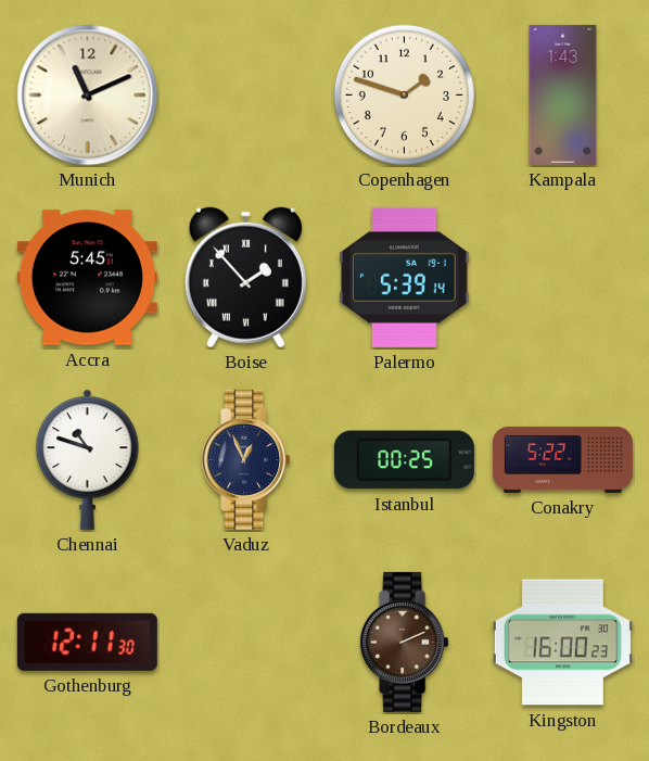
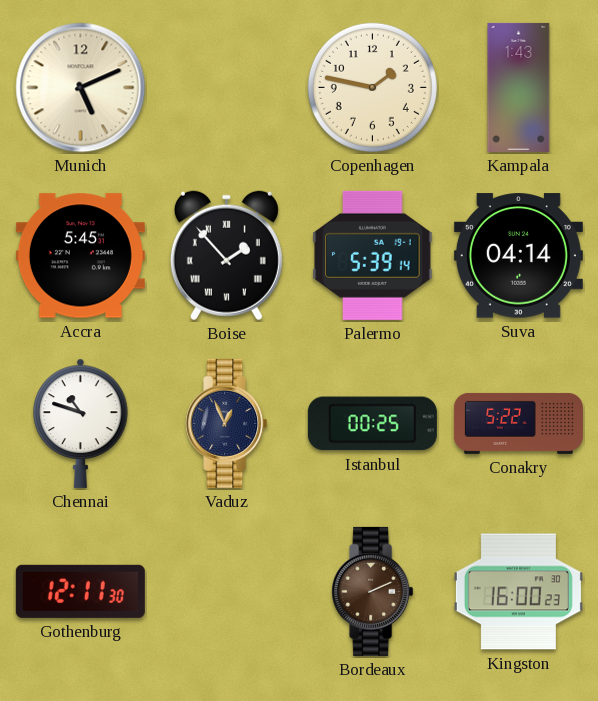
Munich: 11:11 -> 5:11
Copenhagen: 1:48 -> 1:47
Suva: none -> 04:14
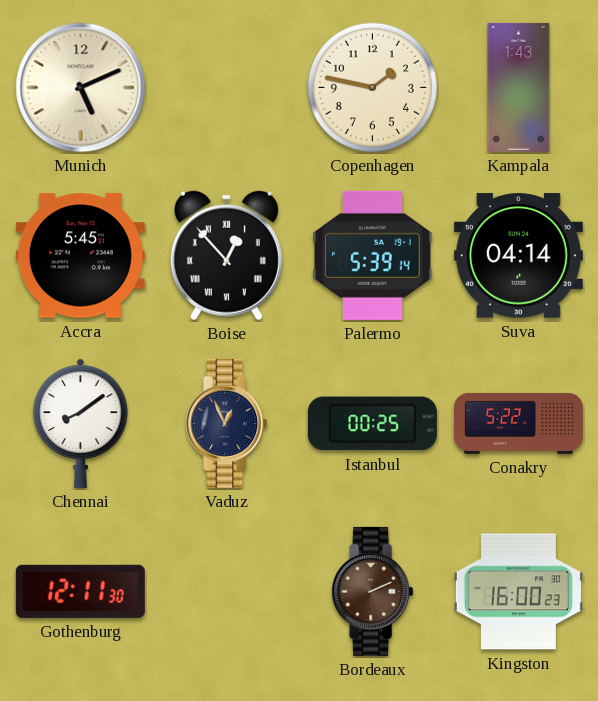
Boise: 1:53 -> 12:53
Chennai: 10:48 -> 8:09
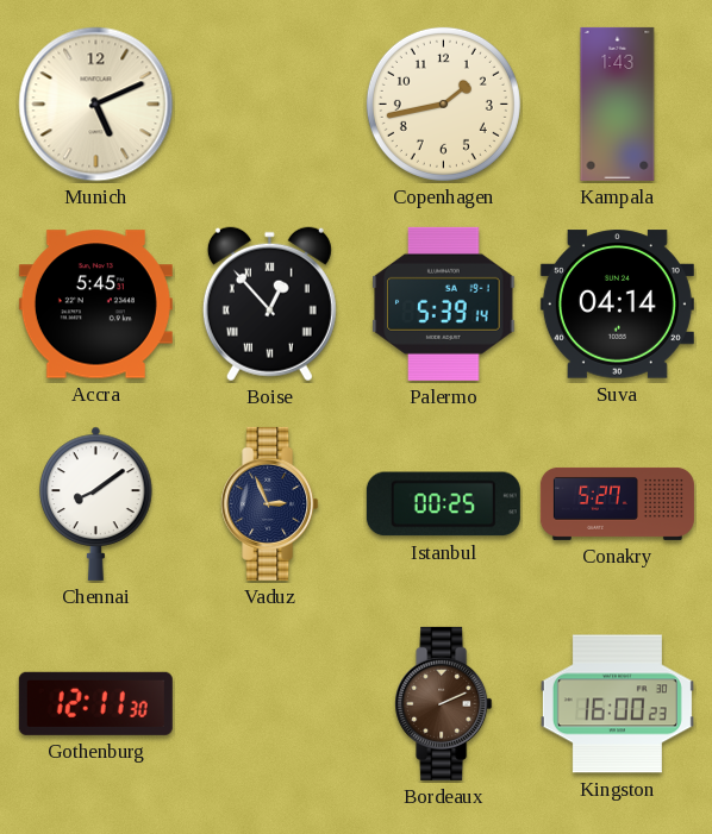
Copenhagen: 1:47 -> 1:43
Vaduz: 12:56 -> 2:56
Conakry: 5:22 -> 5:27
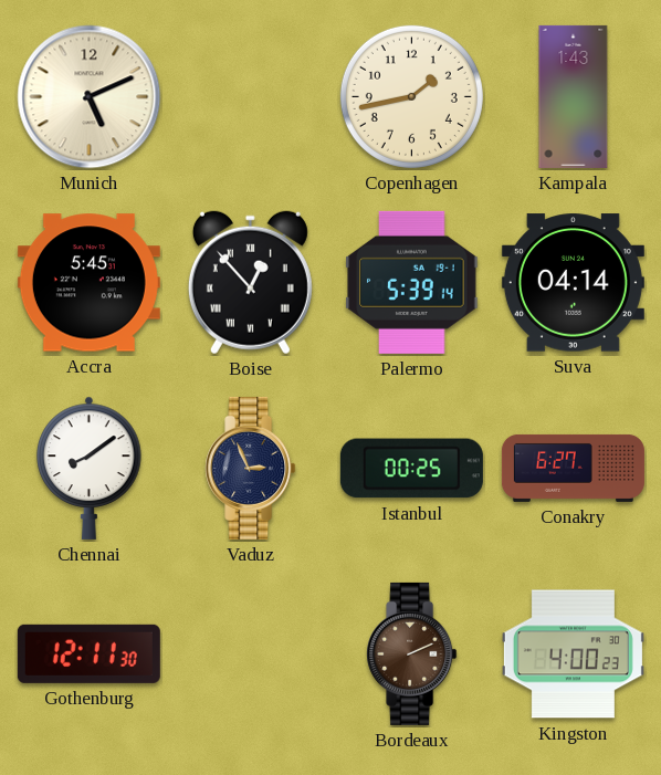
Conakry: 5:27 -> 6:27
Kingston: 16:00 -> 4:00
